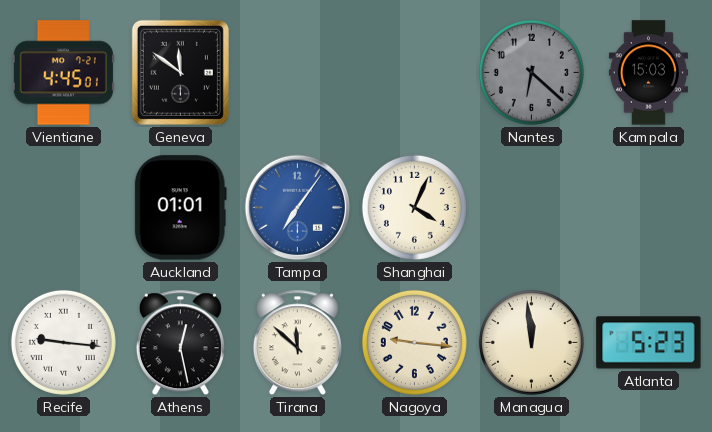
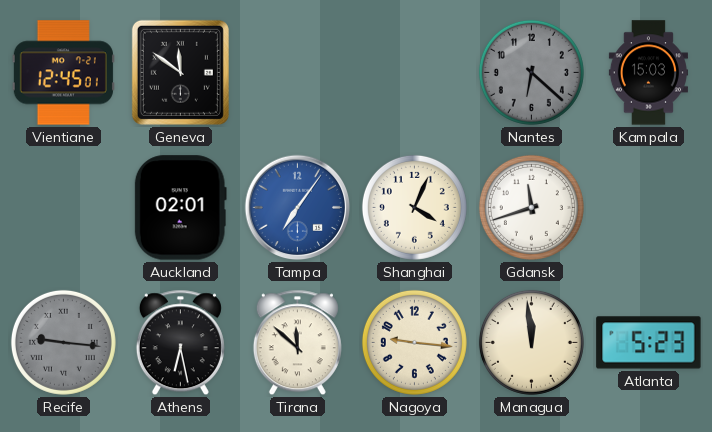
Vientiane: 4:45 -> 12:45
Auckland: 01:01 -> 02:01
Gdansk: none -> 11:42
Recife dial: white -> grey
Athens: 12:28 -> 6:28
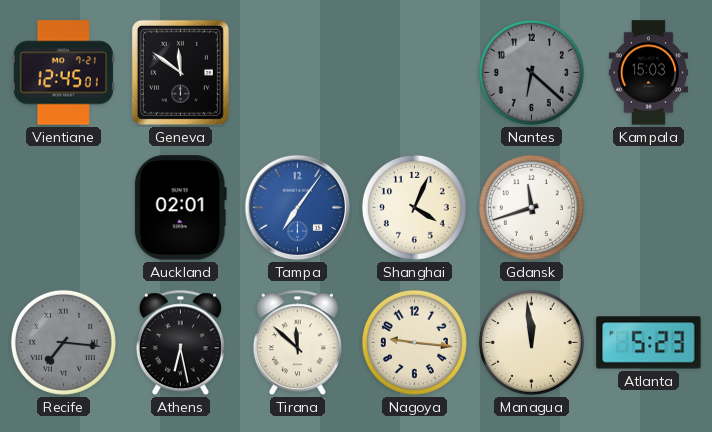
Recife: 9:16 -> 7:16
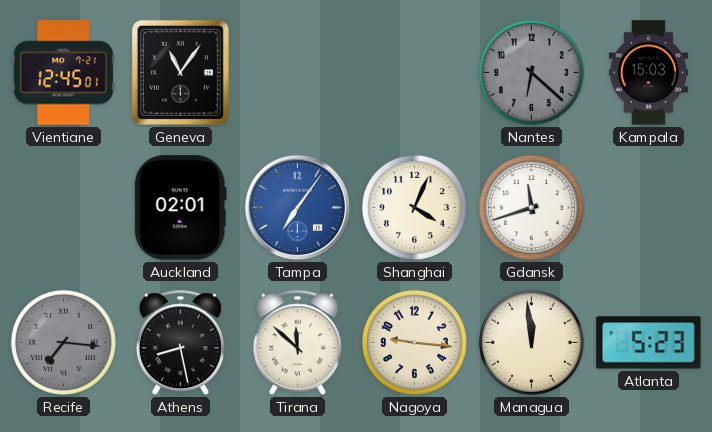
Geneva: 11:51 -> 11:06
Athens: 6:28 -> 8:28
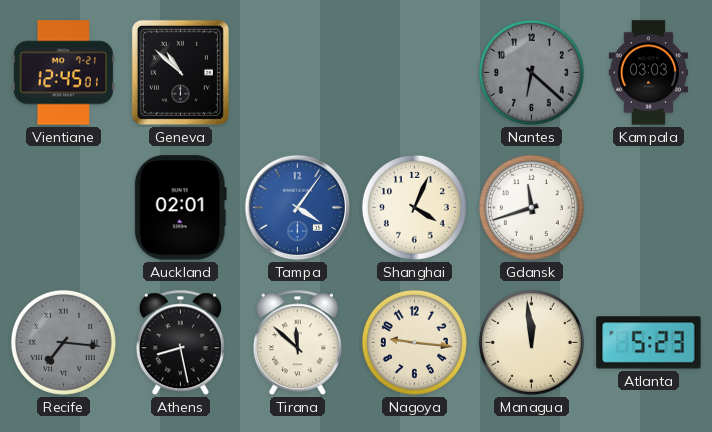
Geneva: 11:06 -> 10:52
Kampala: 15:03 -> 03:03
Tampa: 7:06 -> 4:06
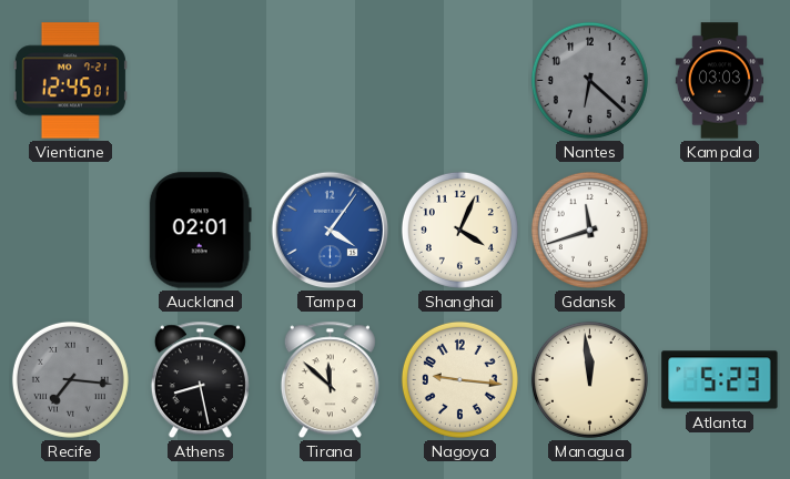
Geneva: 10:52 -> none
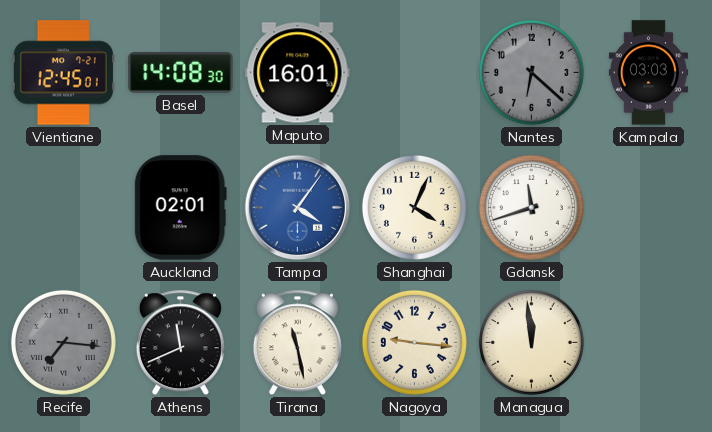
Basel: none -> 14:08
Maputo: none -> 16:01
Athens: 8:28 -> 11:41
Tirana: 11:52 -> 11:28
Atlanta: 5:23 -> none
